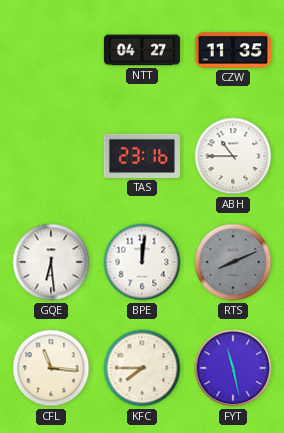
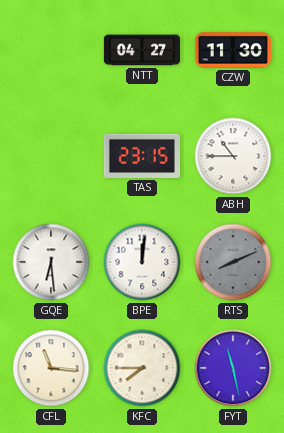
CZW: 11:35 -> 11:30
TAS: 23:16 -> 23:15
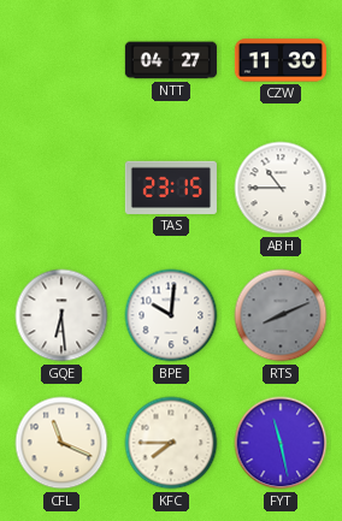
BPE: 12:01 -> 10:01
CFL: 11:16 -> 11:19
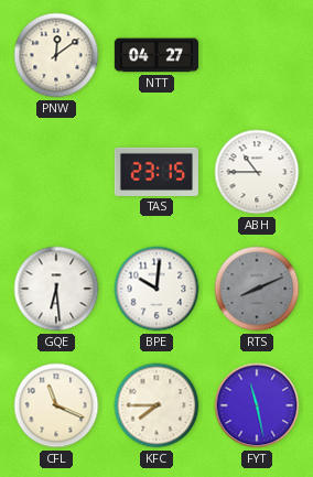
PNW: none -> 12:09
CZW: 11:30 -> none
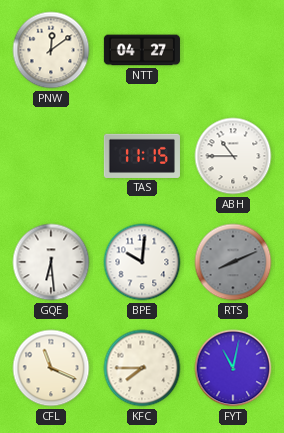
TAS: 23:15 -> 11:15
FYT: 11:28 -> 11:02
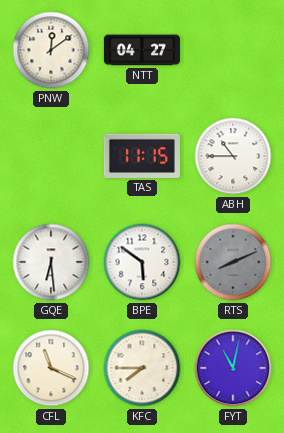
BPE: 10:01 -> 5:51
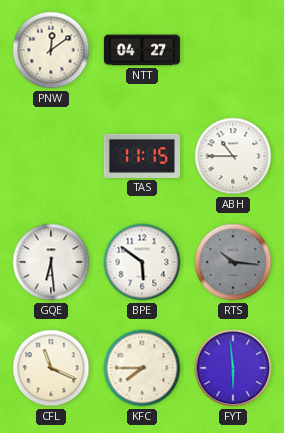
RTS: 8:11 -> 10:16
FYT: 11:02 -> 5:59
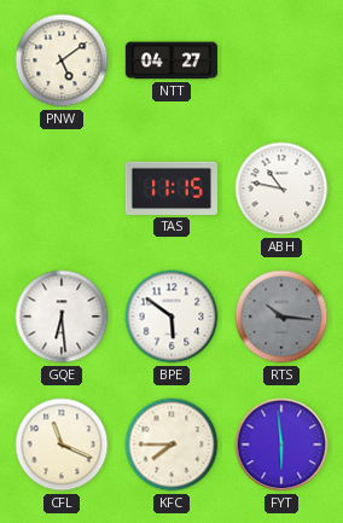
PNW: 12:09 -> 5:09
ABH: 10:45 -> 10:47
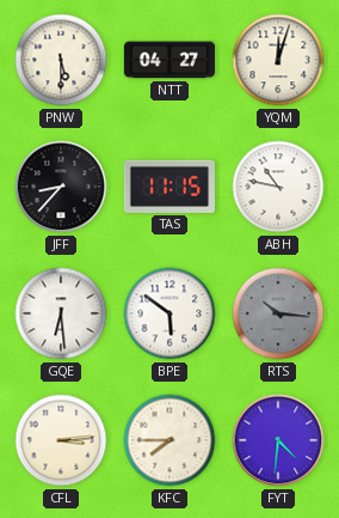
PNW: 5:09 -> 5:30
YQM: none -> 12:03
JFF: none -> 8:37
CFL: 11:19 -> 3:14
FYT: 5:59 -> 4:31
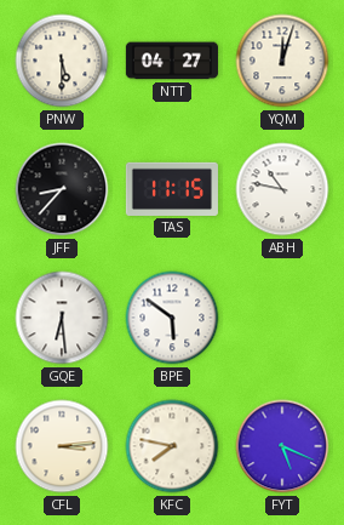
RTS: 10:16 -> none
KFC: 7:45 -> 7:47
FYT: 4:31 -> 5:19
